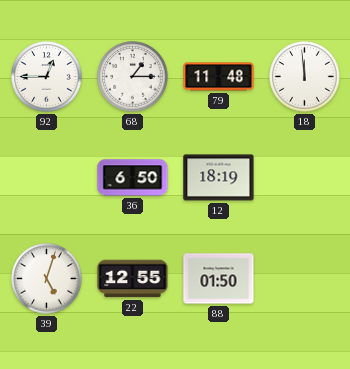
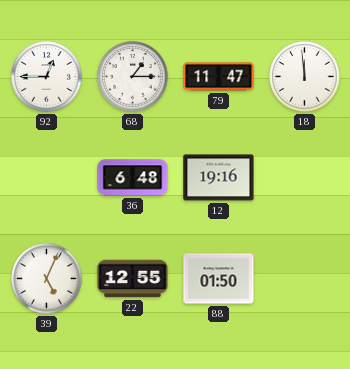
79: 11:48 -> 11:47
36: 6:50 -> 6:48
12: 18:19 -> 19:16
39: 5:03 -> 5:04
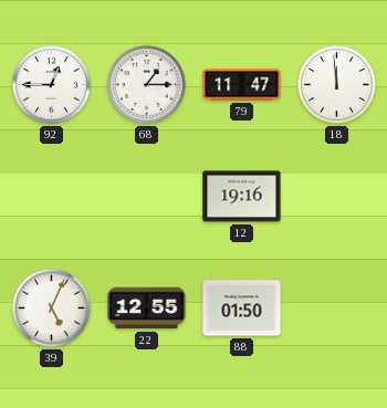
36: 6:48 -> none
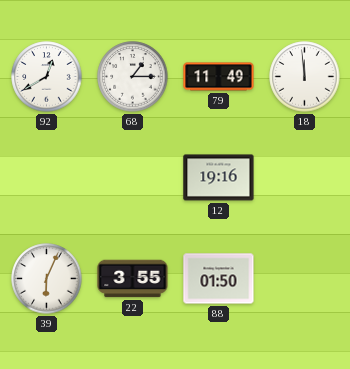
92: 12:45 -> 12:40
79: 11:47 -> 11:49
39: 5:04 -> 6:04
22: 12:55 -> 3:55
